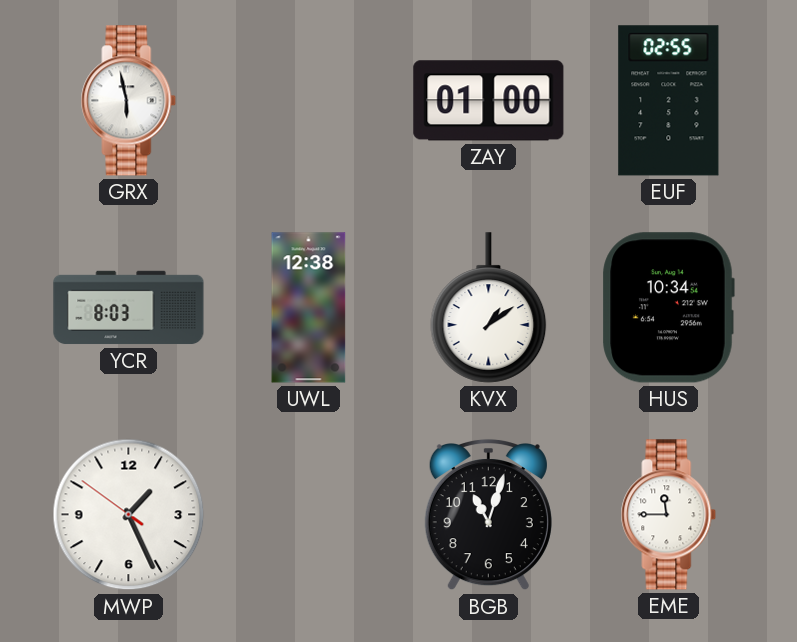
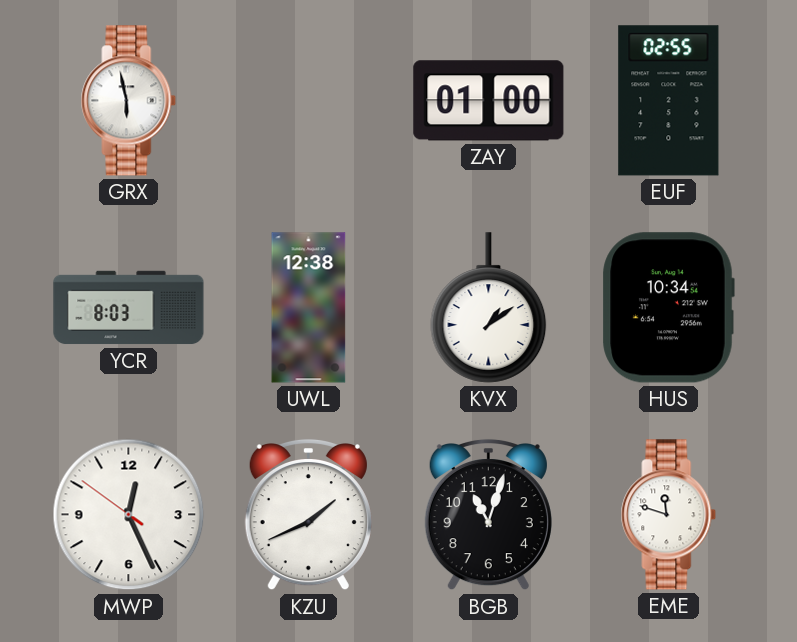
MWP: 1:25 -> 12:25
KZU: none -> 1:41
EME: 11:45 -> 11:48
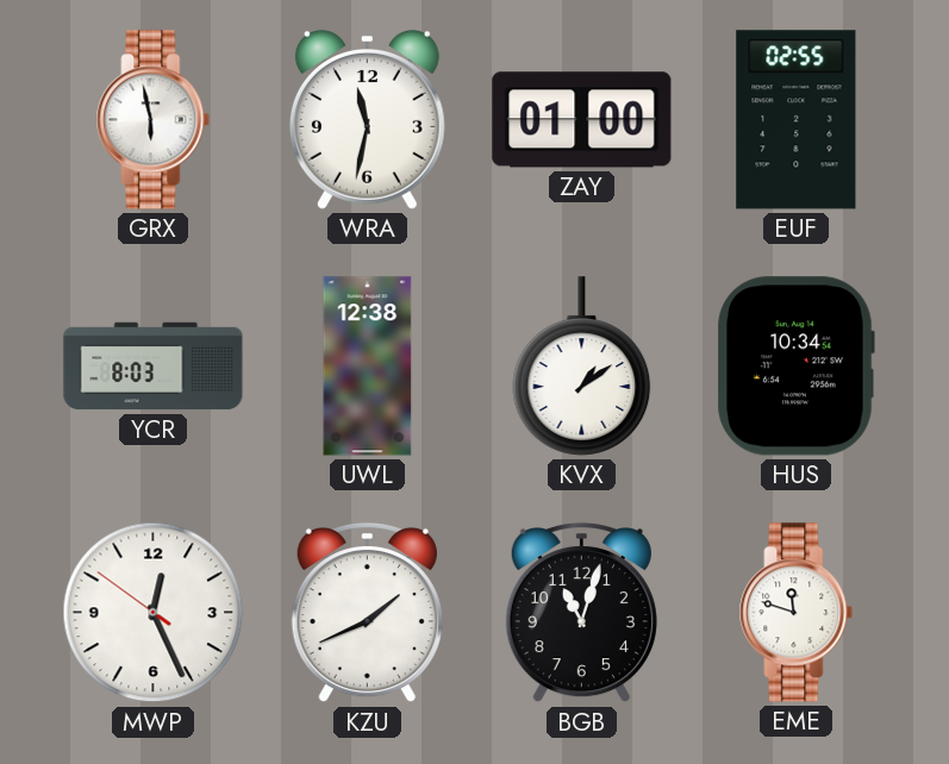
WRA: none -> 11:32
